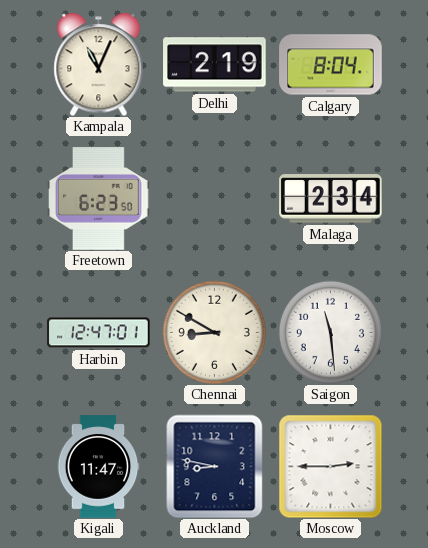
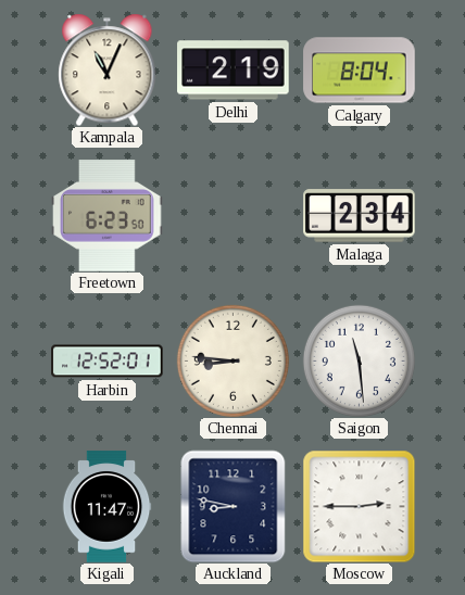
Harbin: 12:47 -> 12:52
Chennai: 8:50 -> 8:46
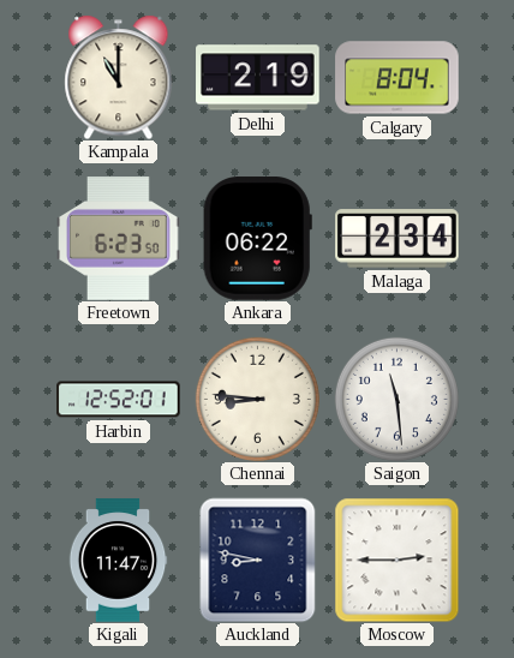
Kampala: 11:04 -> 11:00
Ankara: none -> 06:22
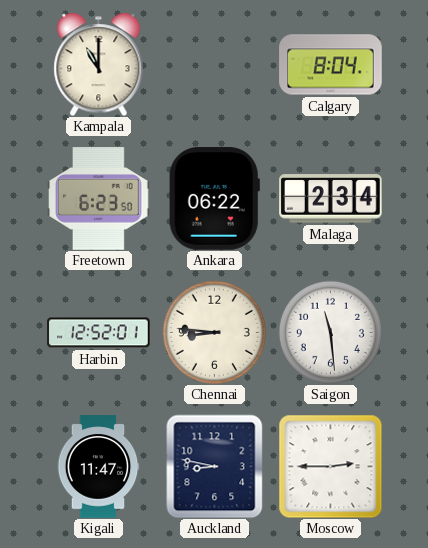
Delhi: 2:19 -> none
